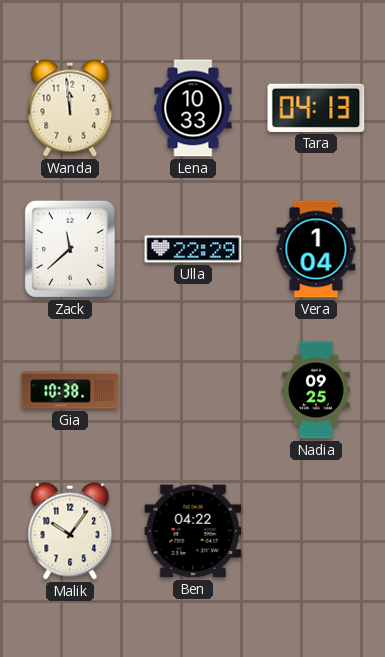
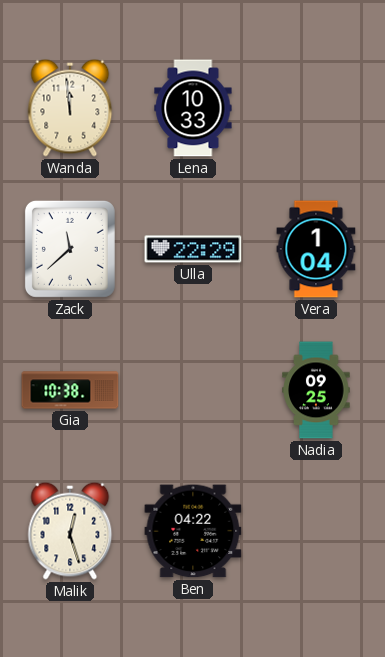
Tara: 04:13 -> none
Malik: 10:06 -> 12:27
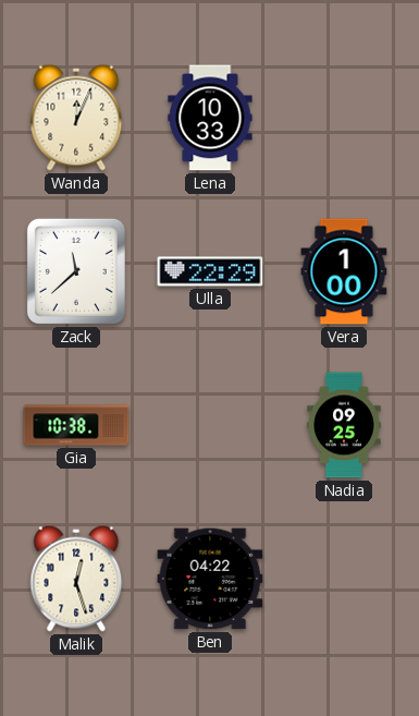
Wanda: 11:59 -> 12:04
Vera: 1:04 -> 1:00
